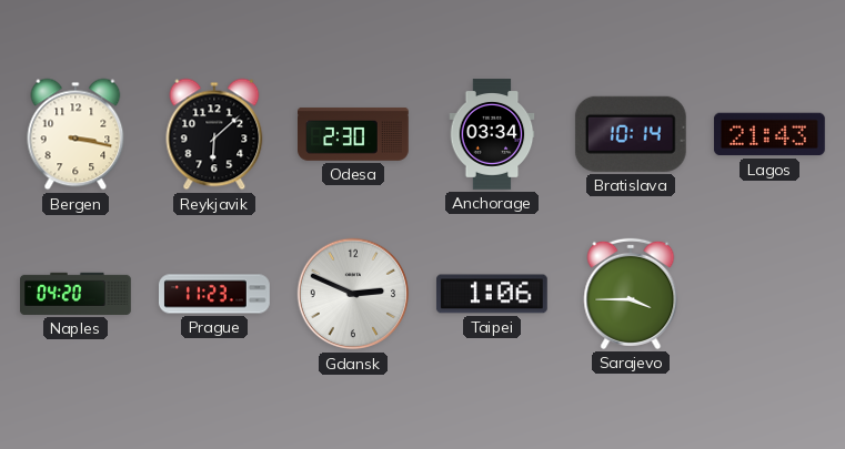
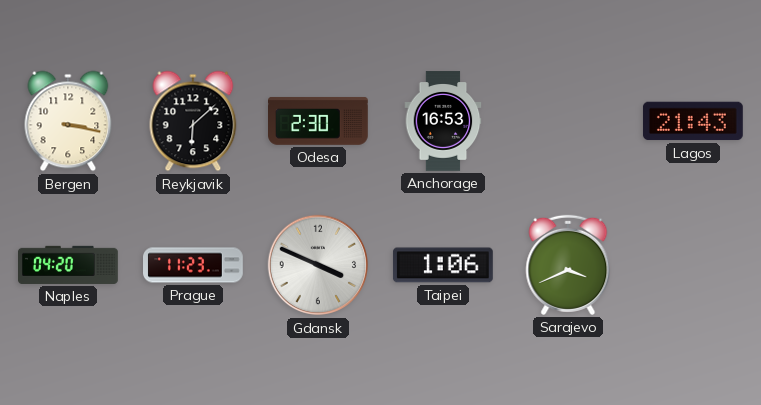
Anchorage: 03:34 -> 16:53
Bratislava: 10:14 -> none
Gdansk: 2:49 -> 3:49
Sarajevo: 3:45 -> 3:41
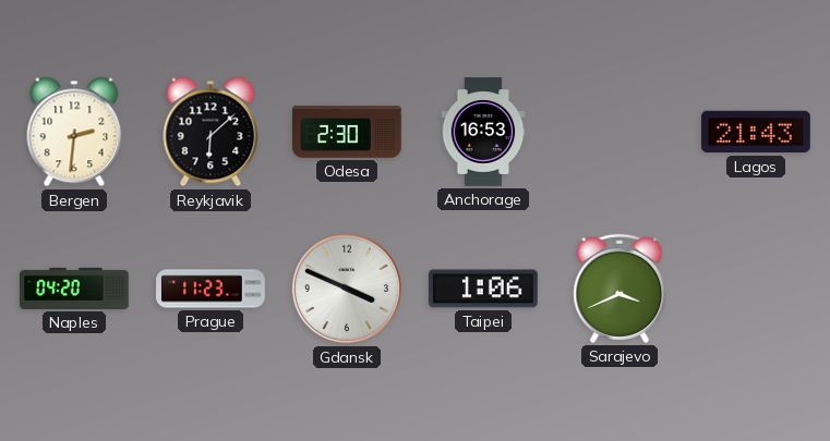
Bergen: 3:17 -> 2:31
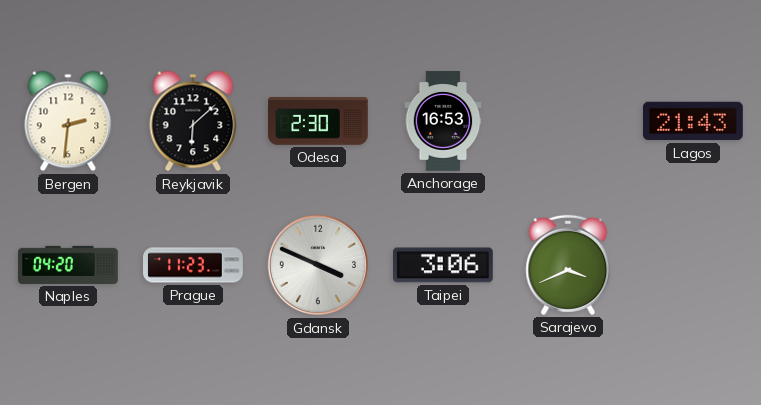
Taipei: 1:06 -> 3:06
